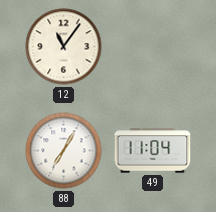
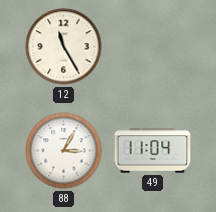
12: 11:06 -> 11:25
88: 7:05 -> 3:05
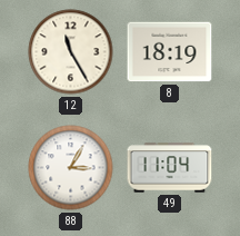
8: none -> 18:19
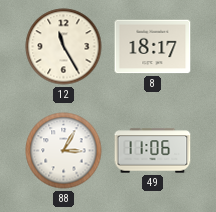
8: 18:19 -> 18:17
49: 11:04 -> 11:06
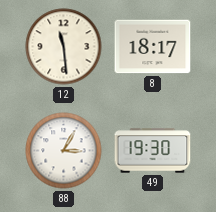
12: 11:25 -> 11:29
49: 11:06 -> 19:30
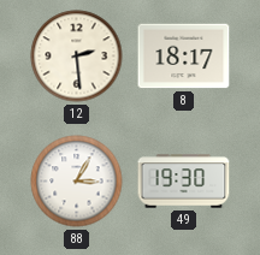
12: 11:29 -> 2:29
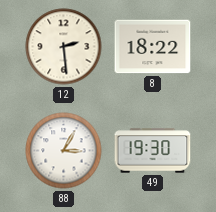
8: 18:17 -> 18:22
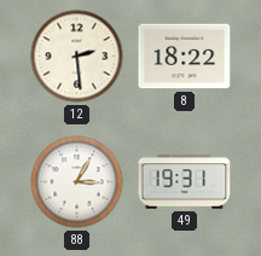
49: 19:30 -> 19:31
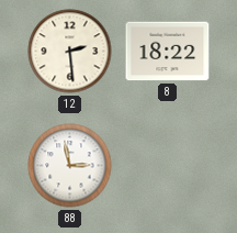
88: 3:05 -> 2:58
49: 19:31 -> none
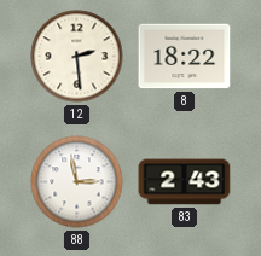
83: none -> 2:43
